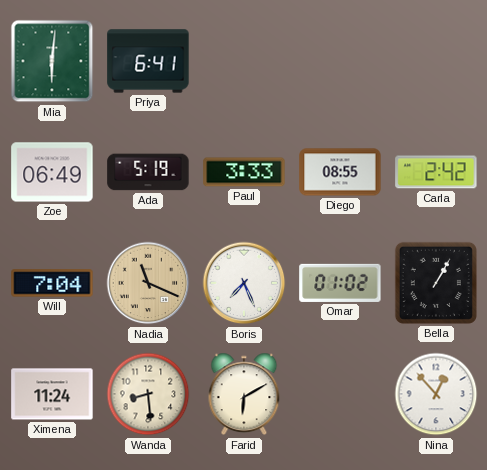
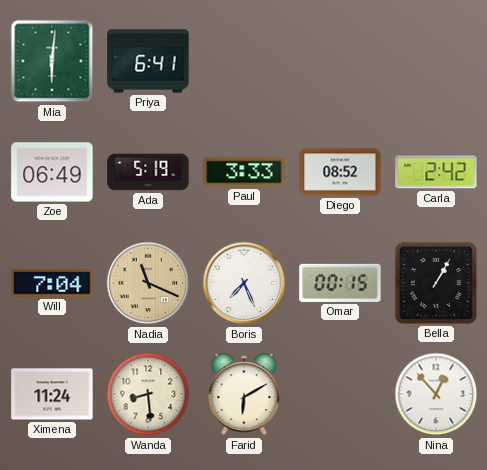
Diego: 08:55 -> 08:52
Omar: 01:02 -> 00:15
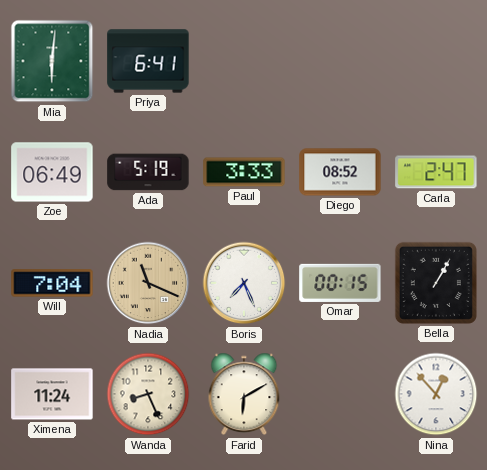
Carla: 2:42 -> 2:47
Wanda: 8:29 -> 8:26
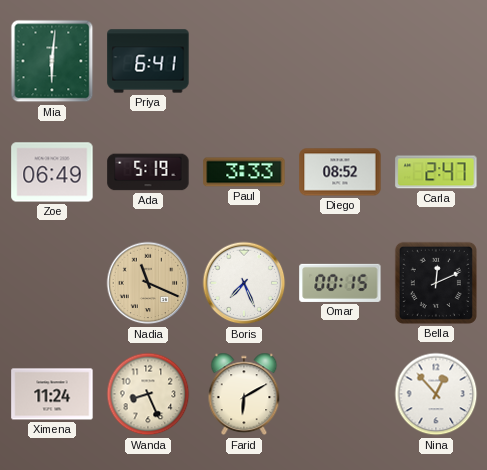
Will: 7:04 -> none
Bella: 1:05 -> 12:11
